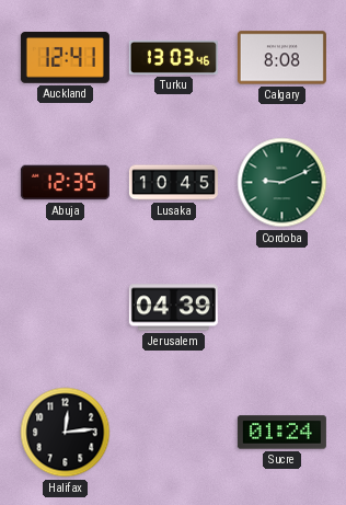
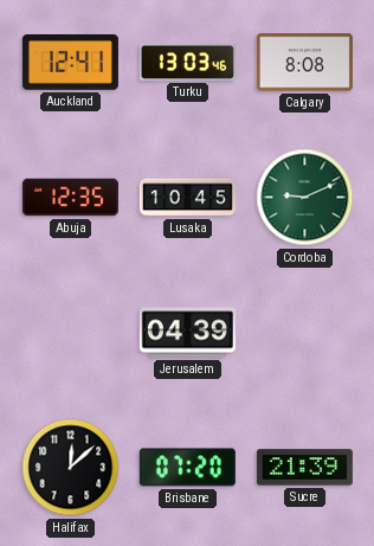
Halifax: 12:14 -> 12:08
Brisbane: none -> 07:20
Sucre: 01:24 -> 21:39
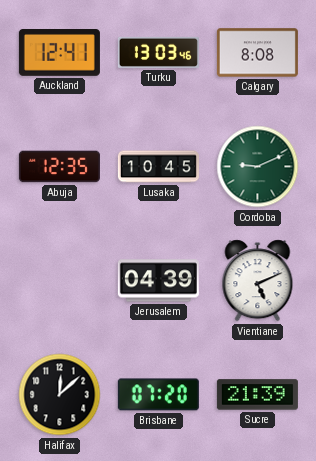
Vientiane: none -> 5:11
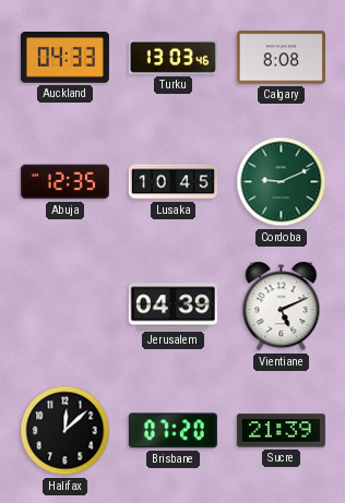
Auckland: 12:41 -> 04:33
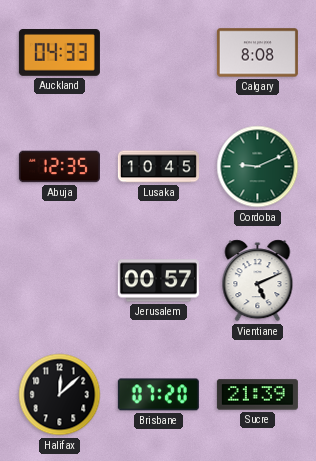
Turku: 13:03 -> none
Jerusalem: 04:39 -> 00:57
